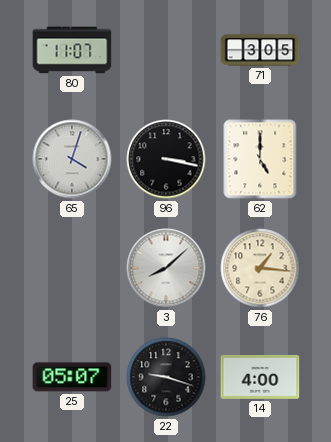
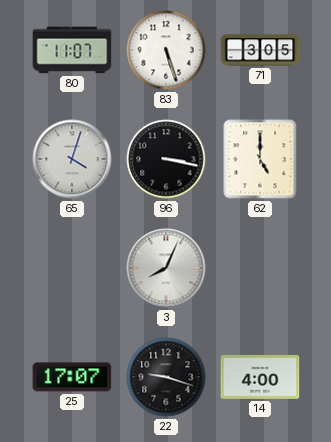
83: none -> 5:27
3: 8:08 -> 8:04
76: 1:16 -> none
25: 05:07 -> 17:07
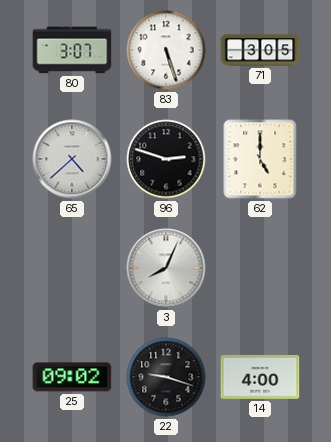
80: 11:07 -> 3:07
65: 4:03 -> 4:38
96: 3:17 -> 2:48
25: 17:07 -> 09:02
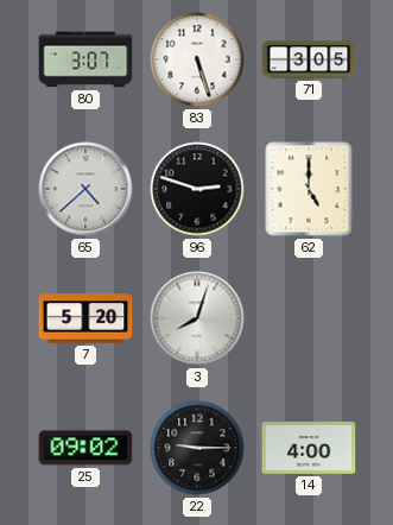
7: none -> 5:20
3: 8:04 -> 8:03
22: 9:18 -> 9:15
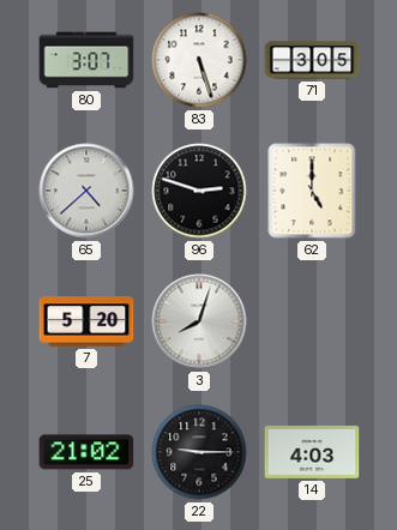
25: 09:02 -> 21:02
14: 4:00 -> 4:03
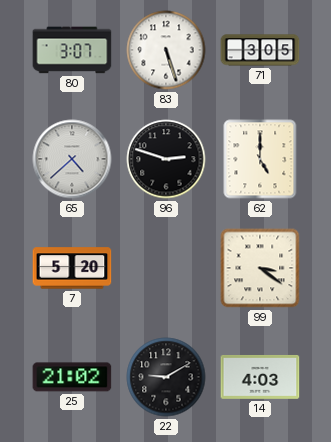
3: 8:03 -> none
99: none -> 3:21
22: 9:15 -> 9:10
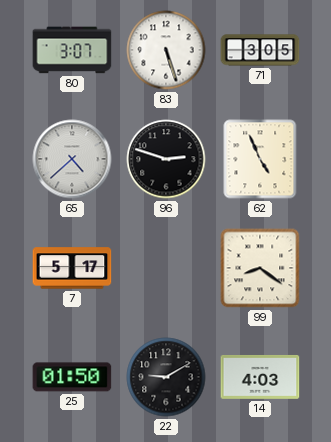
62: 5:00 -> 4:56
7: 5:20 -> 5:17
99: 3:21 -> 8:21
25: 21:02 -> 01:50
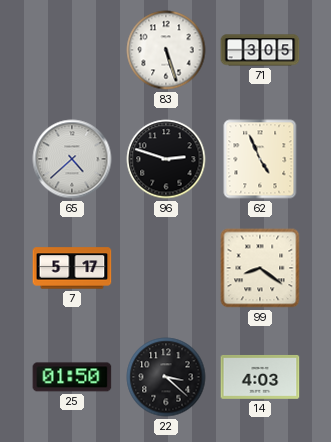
80: 3:07 -> none
22: 9:10 -> 3:22
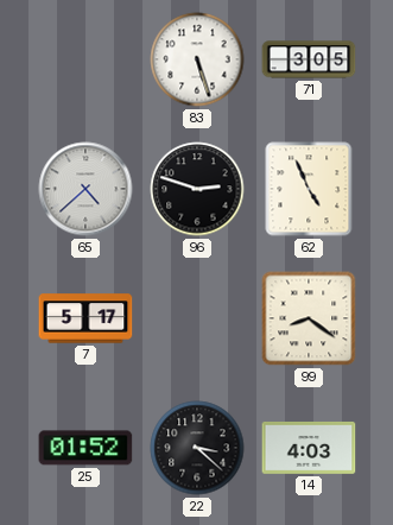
25: 01:50 -> 01:52
